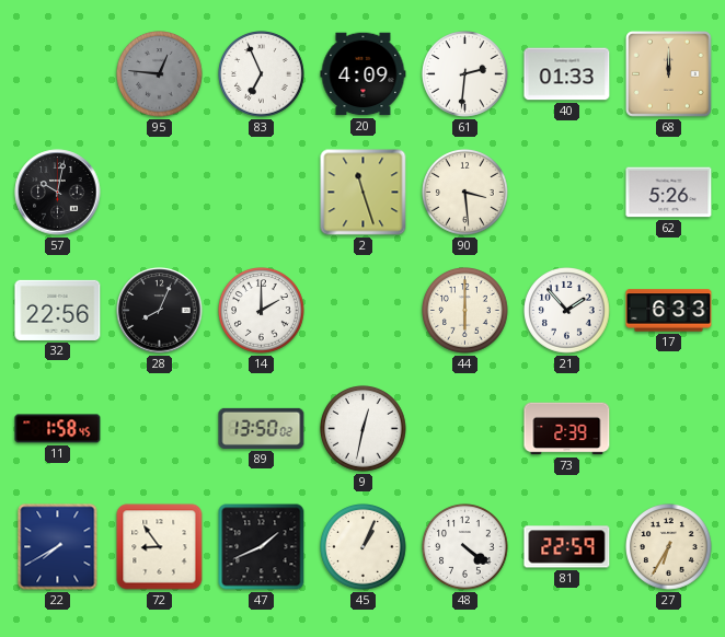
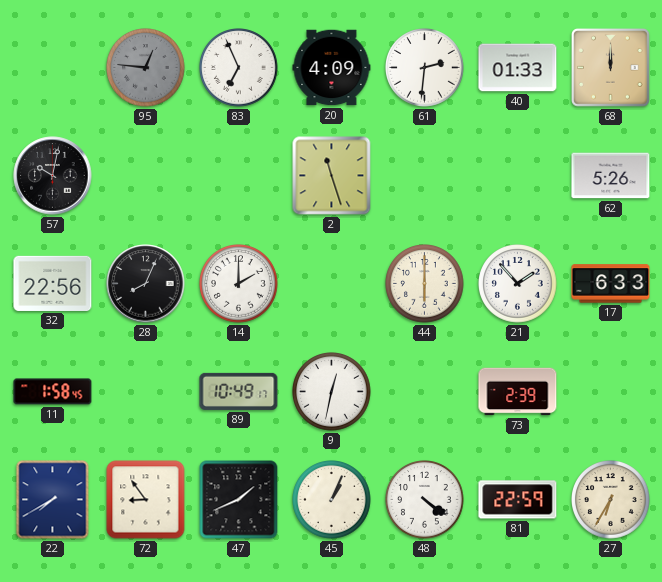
90: 3:29 -> none
89: 13:50 -> 10:49
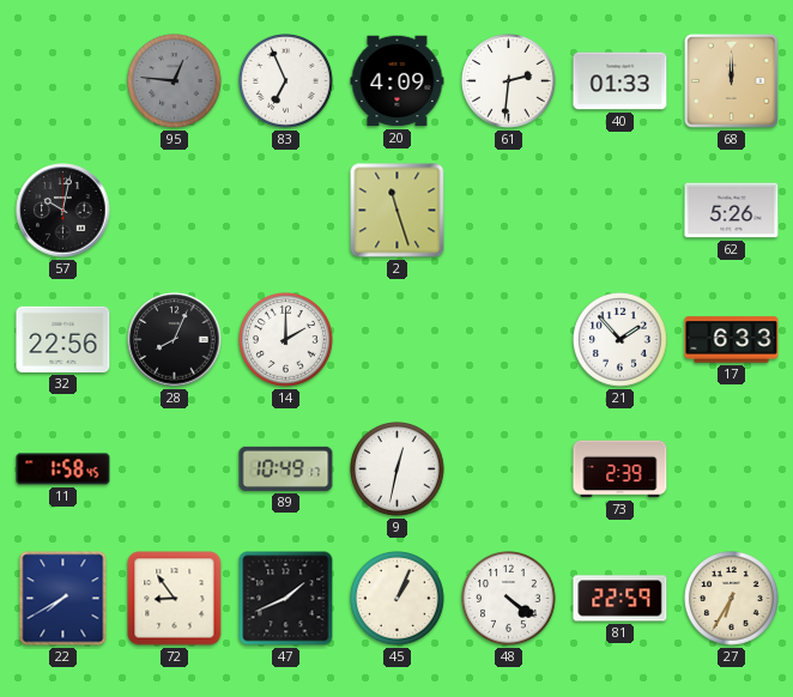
44: 6:00 -> none
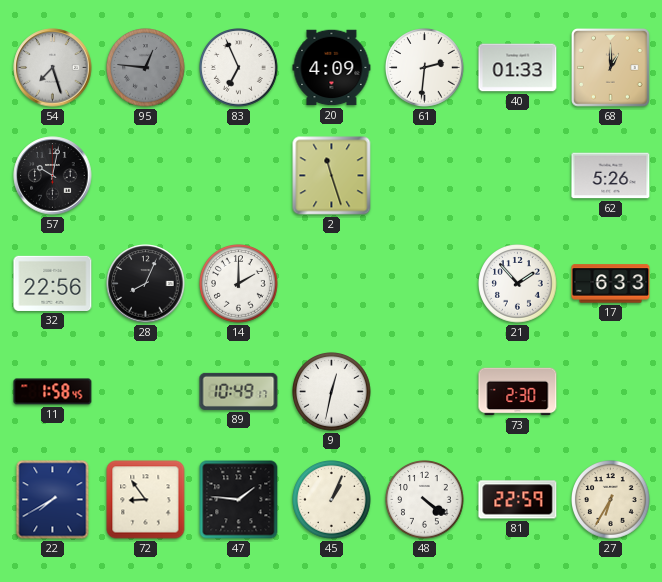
54: none -> 7:27
68: 12:00 -> 1:00
73: 2:39 -> 2:30
47: 1:41 -> 1:46
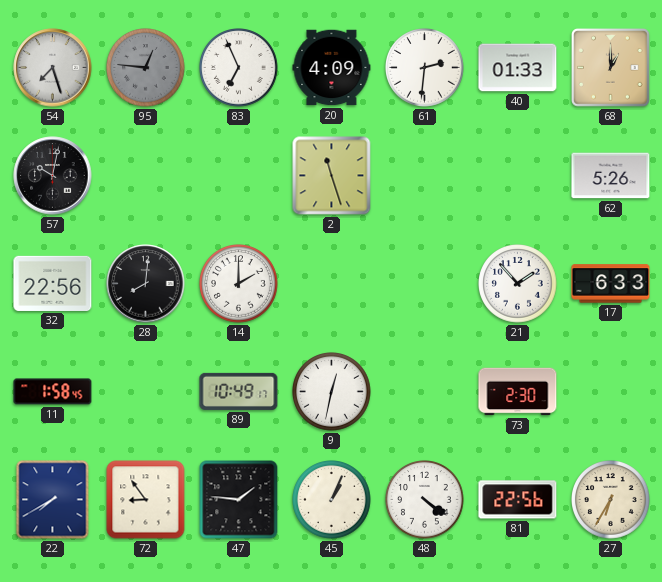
28: 8:04 -> 8:01
81: 22:59 -> 22:56
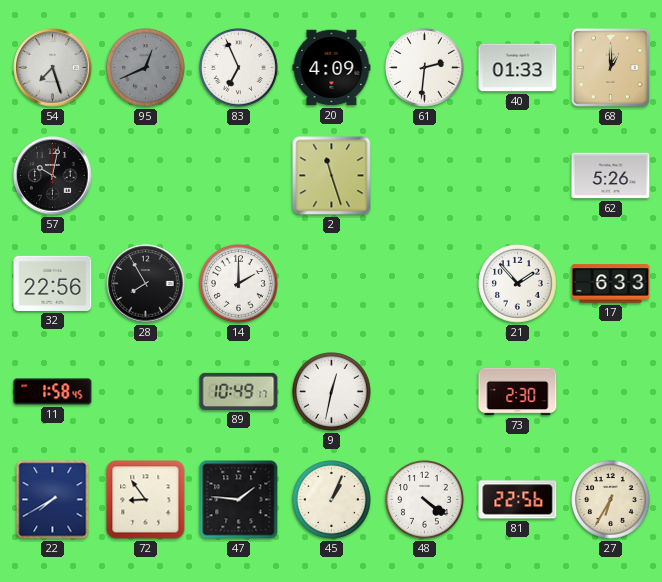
95: 12:46 -> 12:41
28: 8:01 -> 7:55
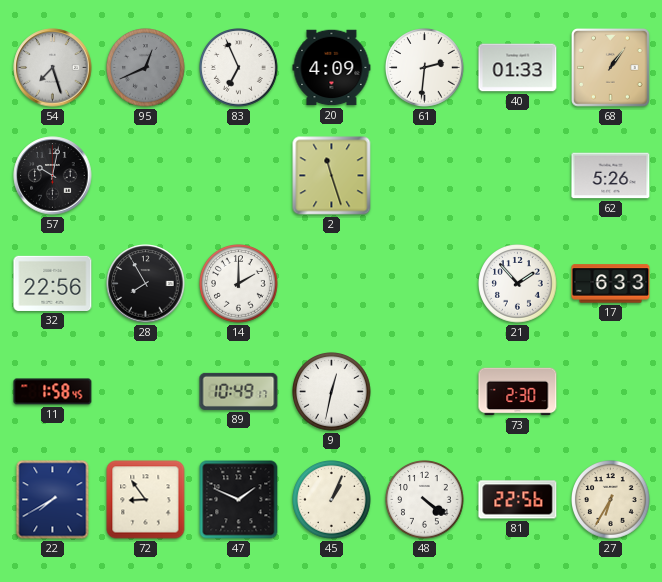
68: 1:00 -> 1:06
47: 1:46 -> 1:49
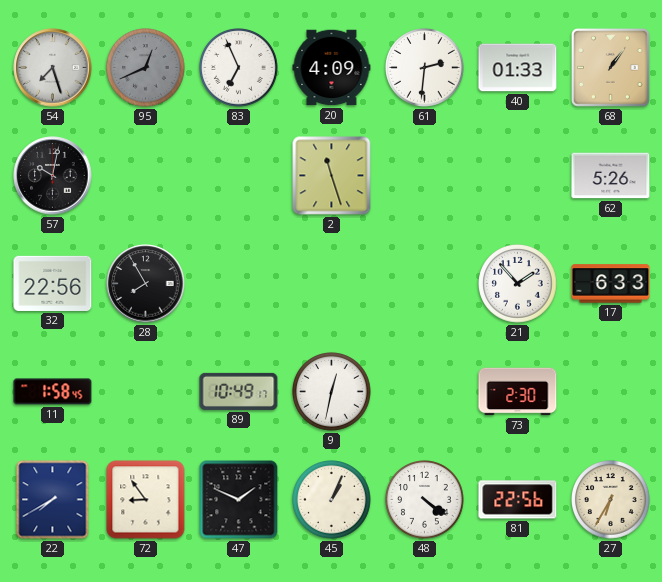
14: 2:00 -> none
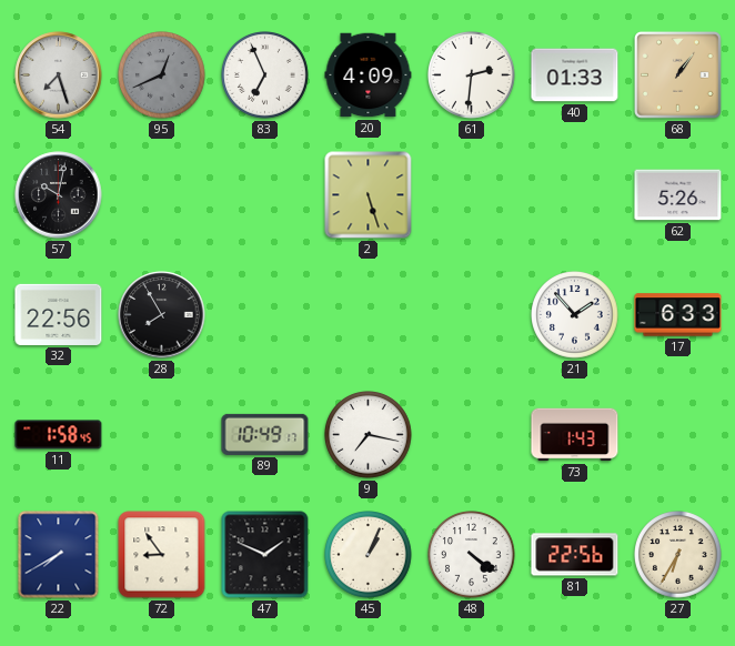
2: 11:27 -> 5:27
9: 12:32 -> 7:17
73: 2:30 -> 1:43
